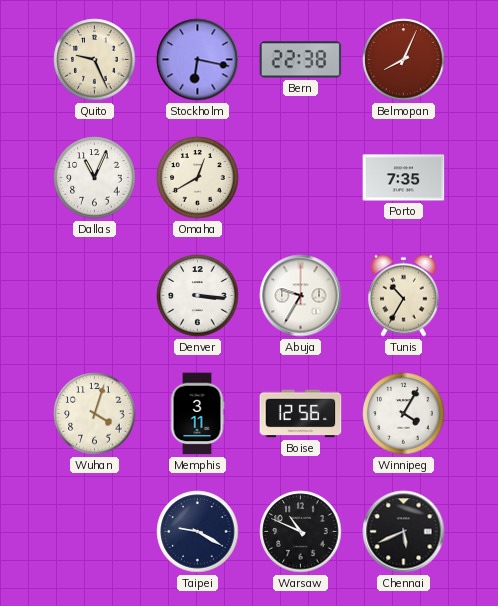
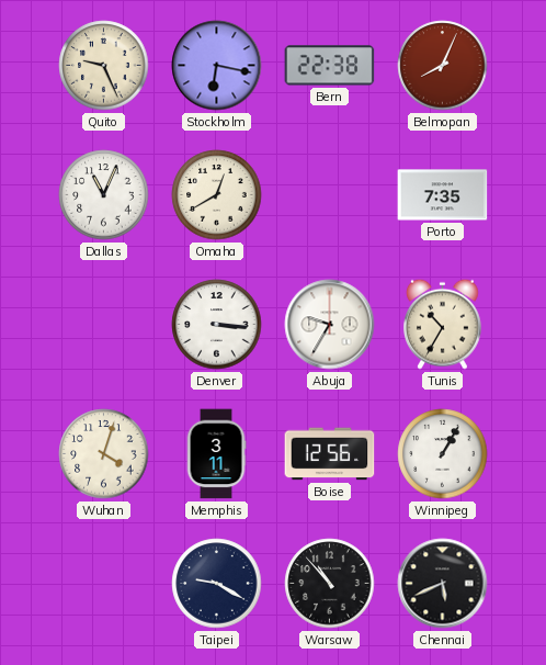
Winnipeg: 4:05 -> 1:05
Warsaw: 10:49 -> 10:53
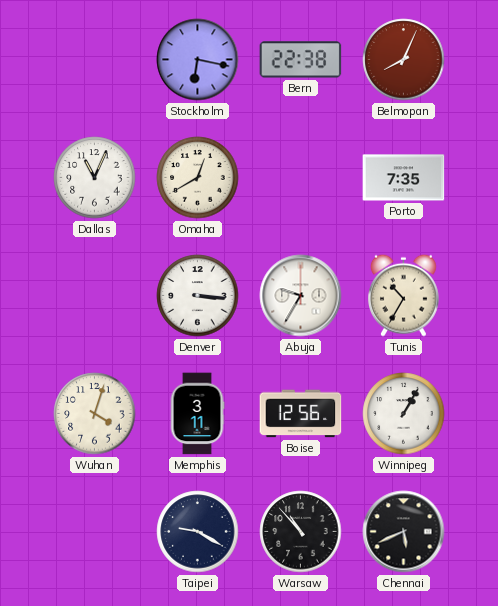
Quito: 9:26 -> none
